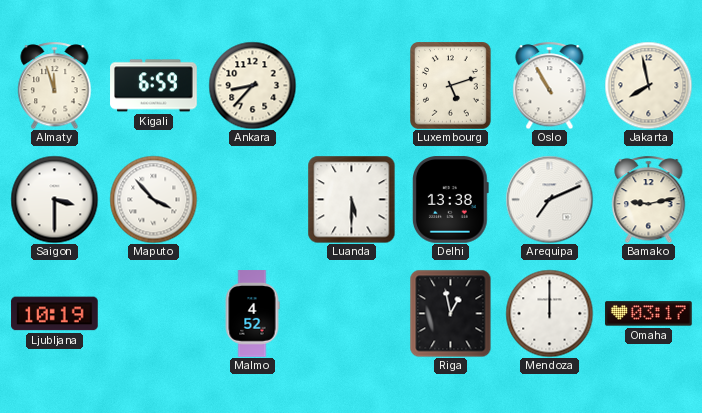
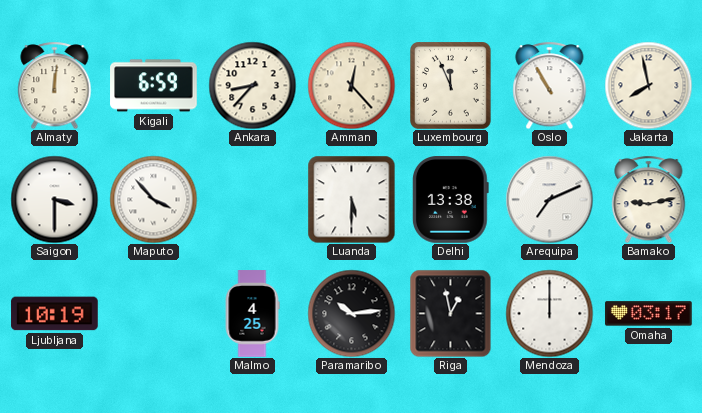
Almaty: 11:57 -> 12:01
Amman: none -> 12:23
Luxembourg: 5:12 -> 11:56
Malmo: 4:52 -> 4:25
Paramaribo: none -> 10:14
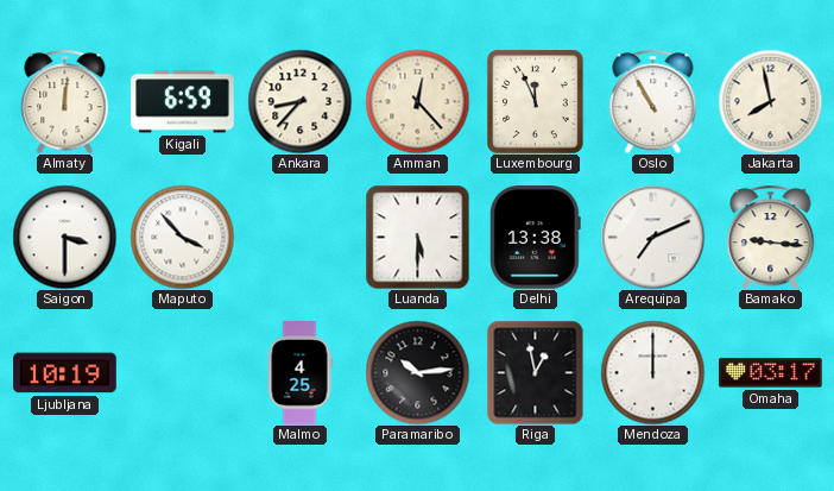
Bamako: 9:13 -> 9:16
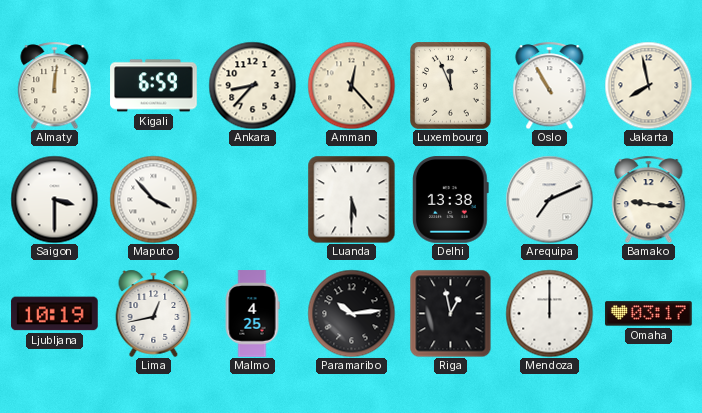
Lima: none -> 12:43
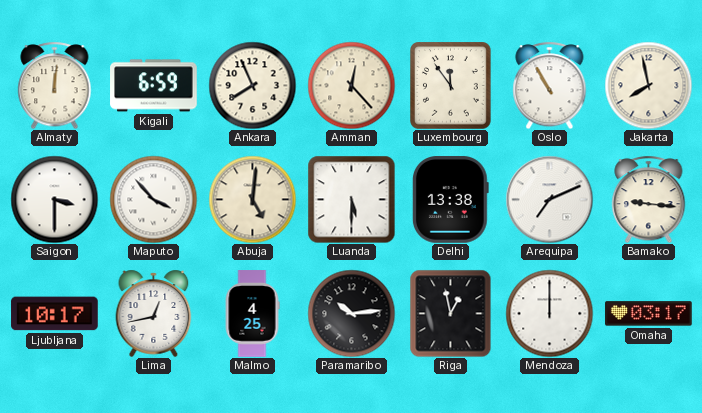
Ankara: 8:37 -> 7:56
Luxembourg: 11:56 -> 11:54
Abuja: none -> 5:01
Ljubljana: 10:19 -> 10:17
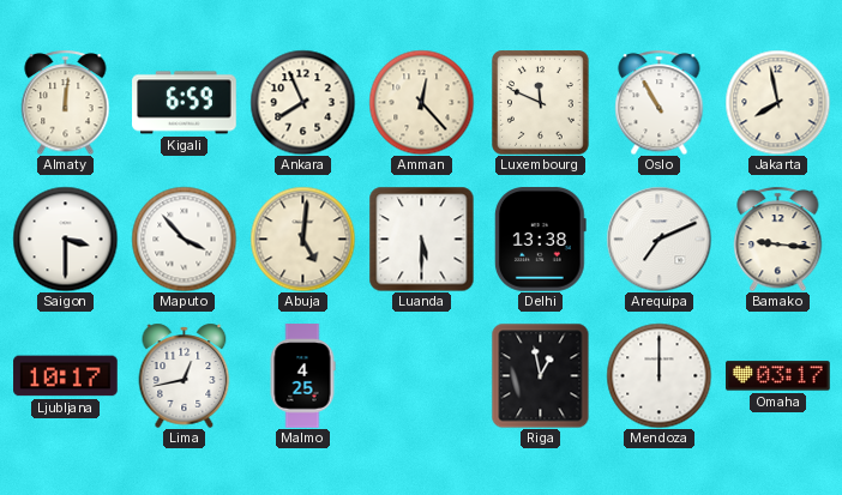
Luxembourg: 11:54 -> 11:49
Paramaribo: 10:14 -> none
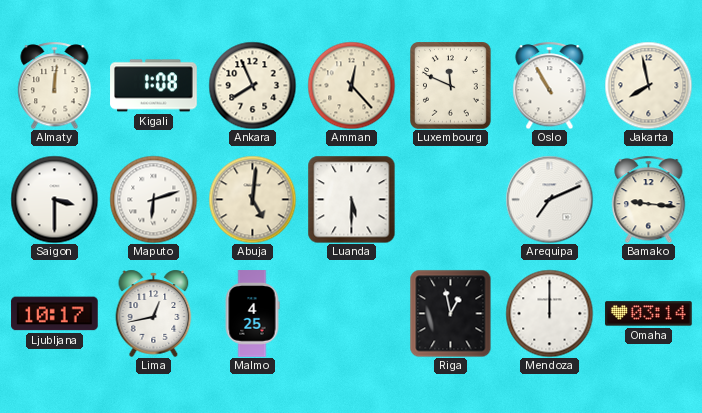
Kigali: 6:59 -> 1:08
Maputo: 3:53 -> 6:12
Delhi: 13:38 -> none
Omaha: 03:17 -> 03:14
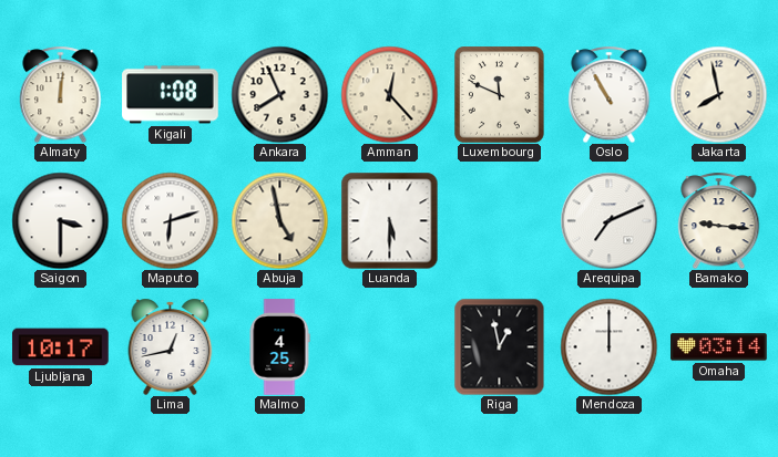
Abuja: 5:01 -> 4:58
